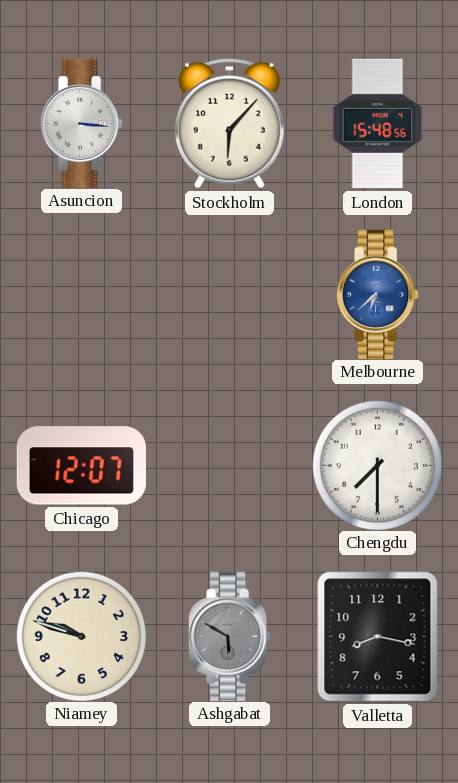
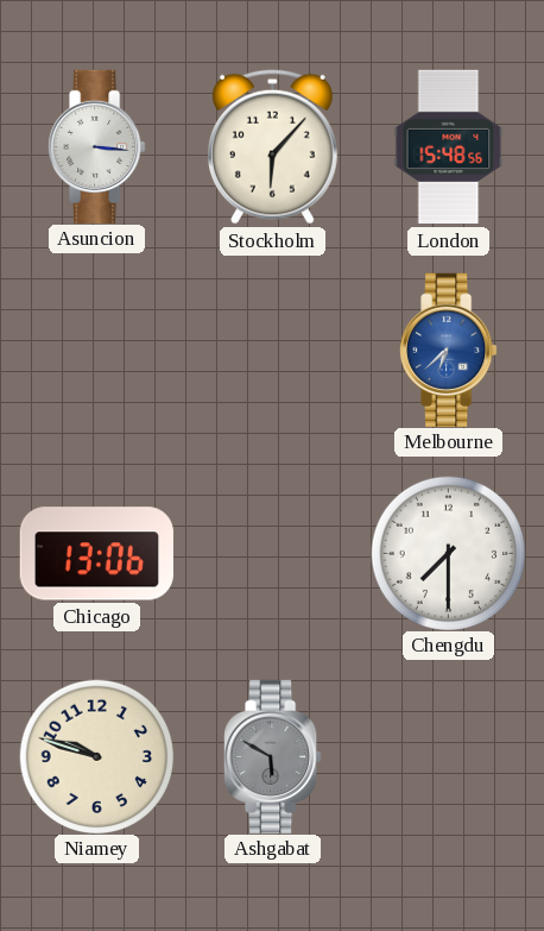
Chicago: 12:07 -> 13:06
Valletta: 8:17 -> none
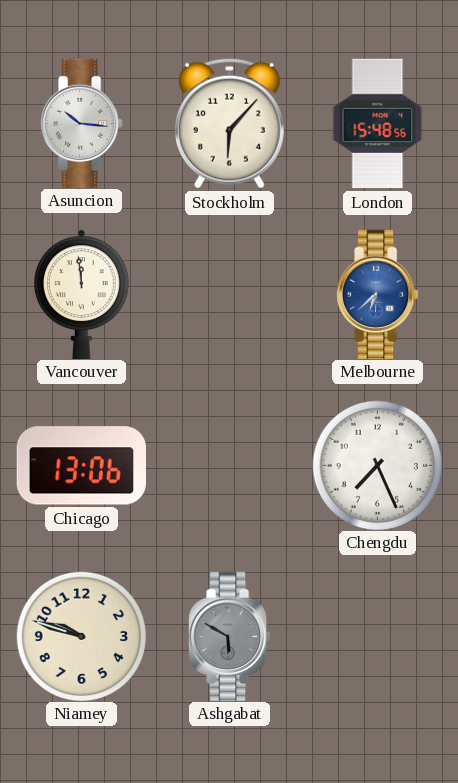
Asuncion: 3:16 -> 10:16
Vancouver: none -> 11:59
Chengdu: 7:30 -> 7:26
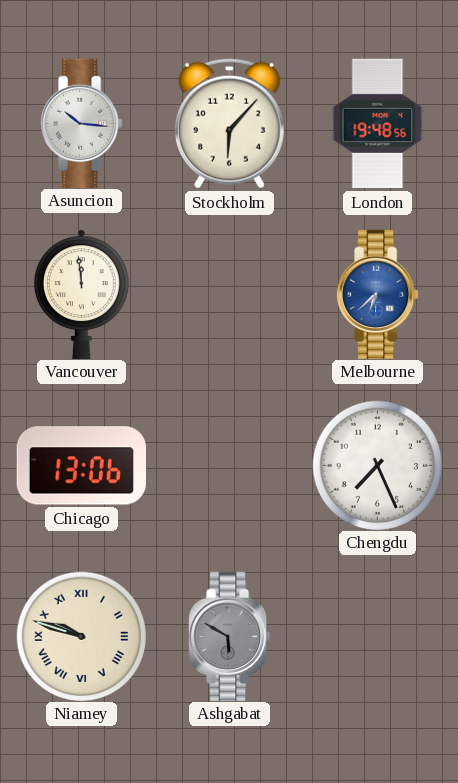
London: 15:48 -> 19:48
Niamey numerals: Arabic -> Roman
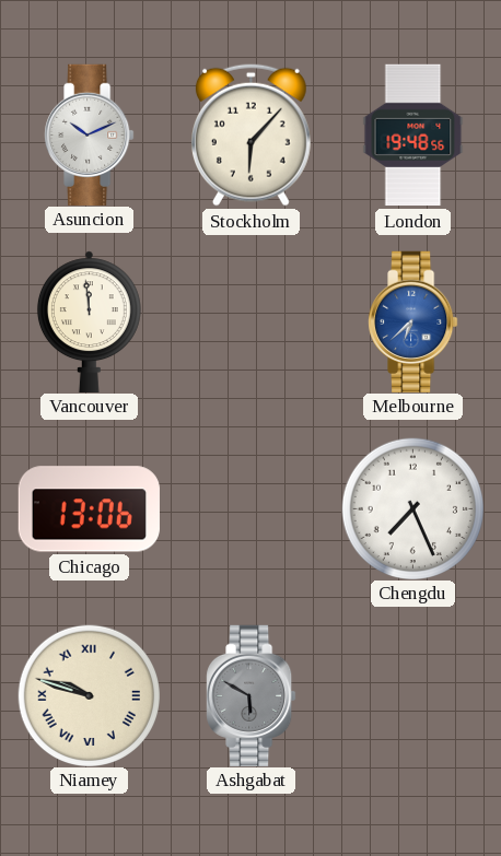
Asuncion: 10:16 -> 10:11
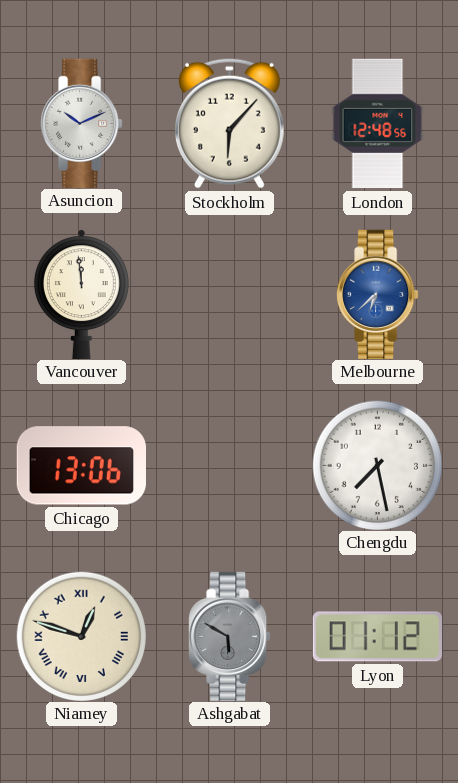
London: 19:48 -> 12:48
Chengdu: 7:26 -> 7:28
Niamey: 9:48 -> 12:48
Lyon: none -> 01:12
